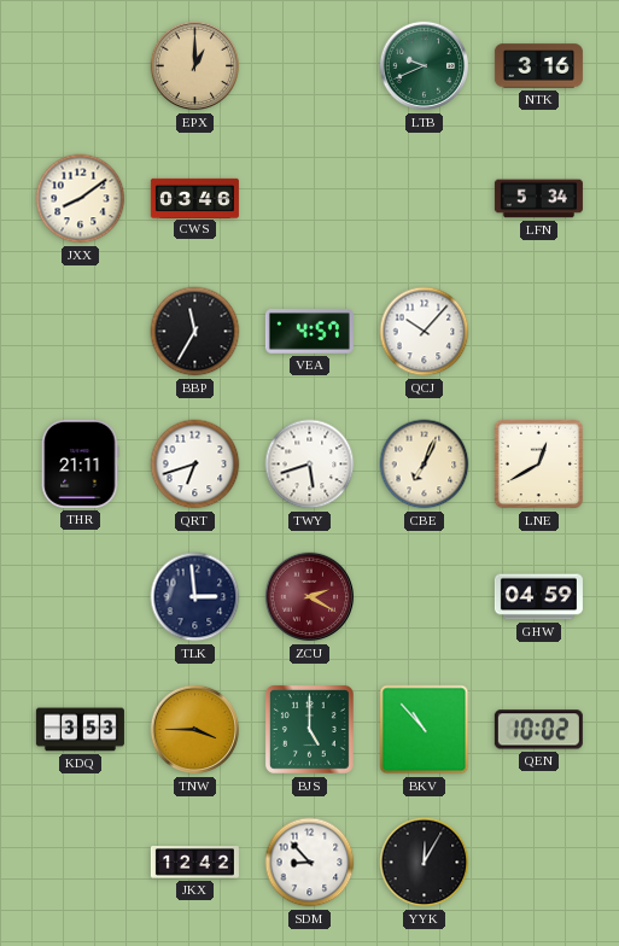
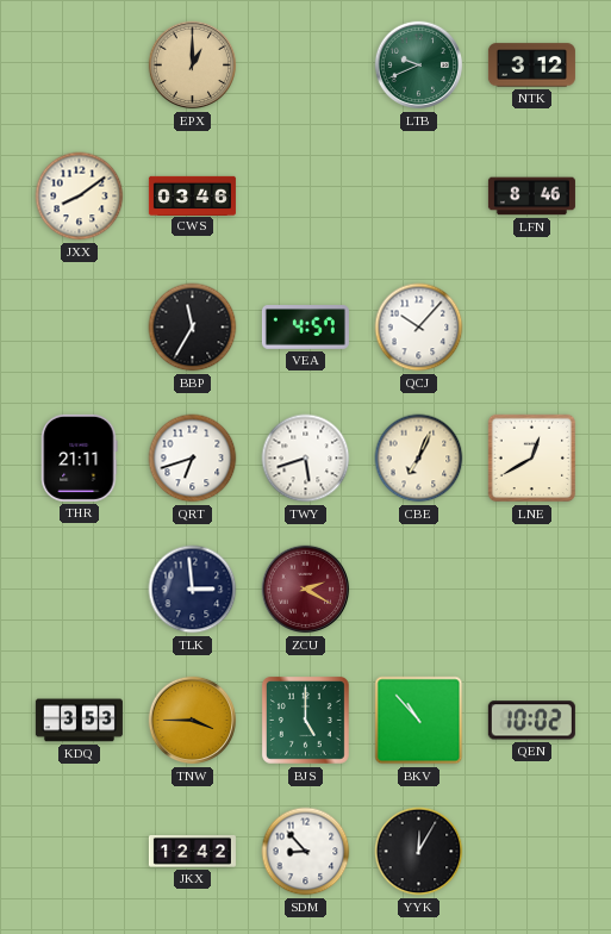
NTK: 3:16 -> 3:12
LFN: 5:34 -> 8:46
GHW: 04:59 -> none
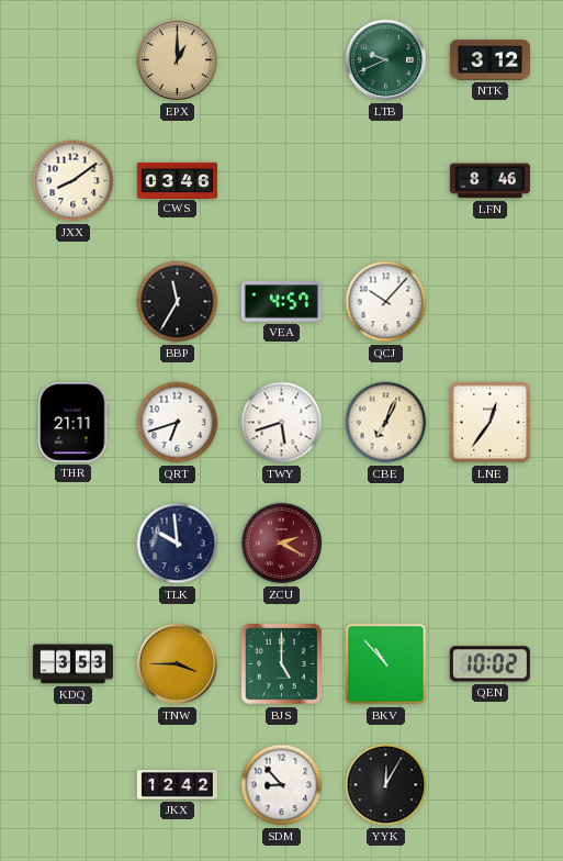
LNE: 12:40 -> 12:36
TLK: 2:59 -> 9:59
